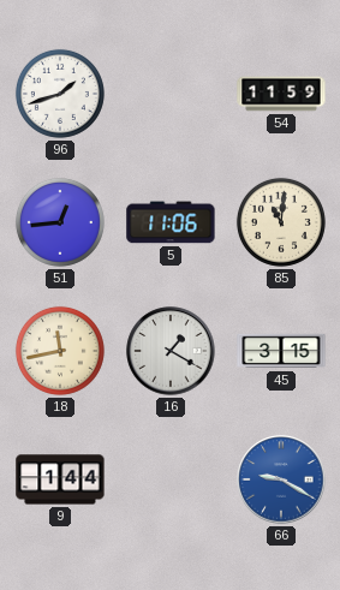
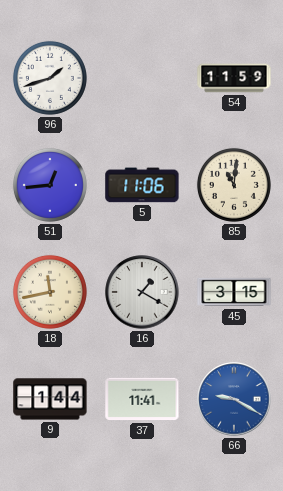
37: none -> 11:41
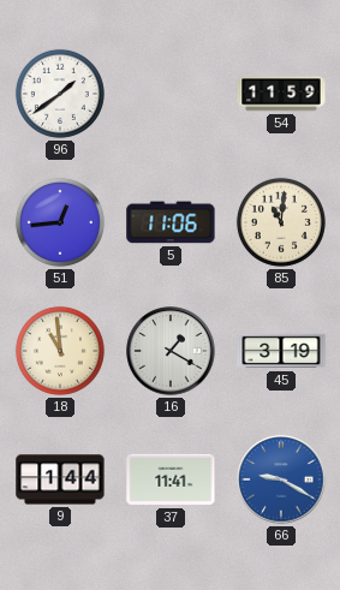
96: 1:42 -> 1:39
18: 11:43 -> 10:59
45: 3:15 -> 3:19
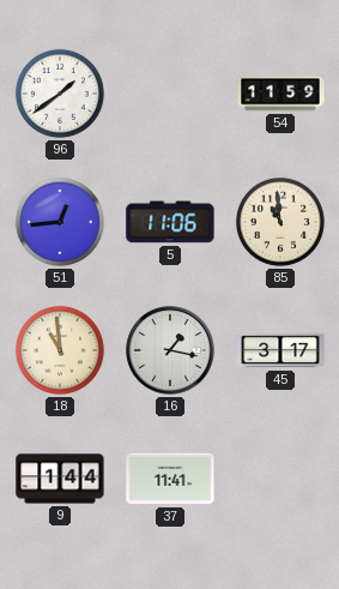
85: 11:01 -> 10:59
16: 1:20 -> 1:17
45: 3:19 -> 3:17
66: 9:20 -> none
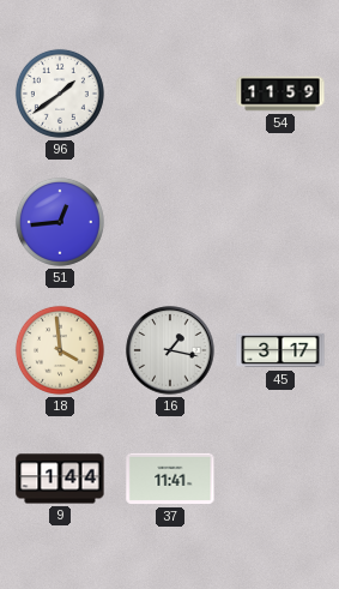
5: 11:06 -> none
85: 10:59 -> none
18: 10:59 -> 3:59
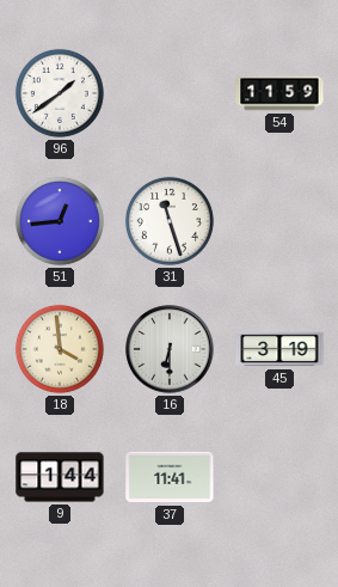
31: none -> 11:27
16: 1:17 -> 6:30
45: 3:17 -> 3:19
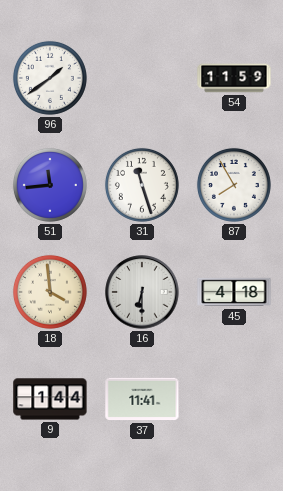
51: 12:44 -> 11:44
87: none -> 7:55
45: 3:19 -> 4:18
